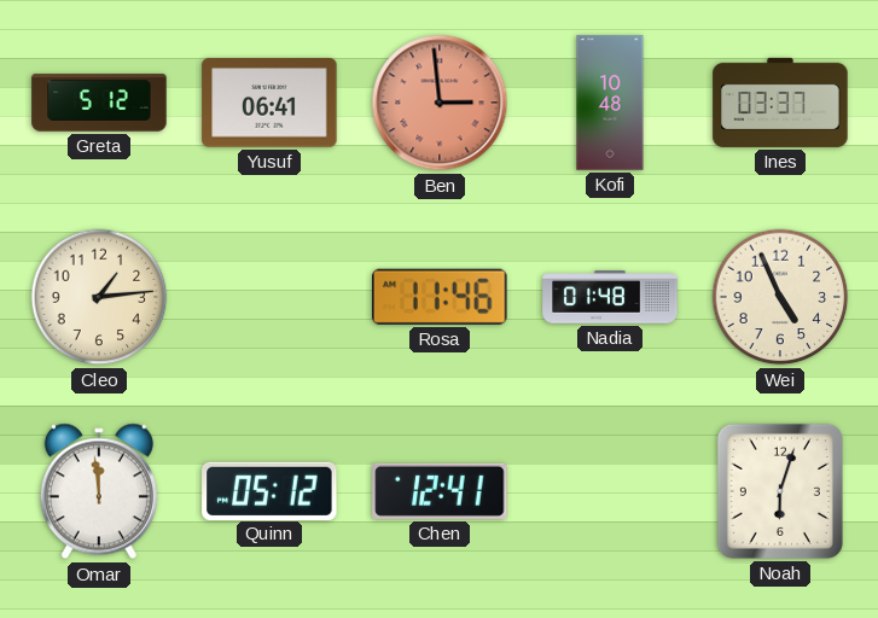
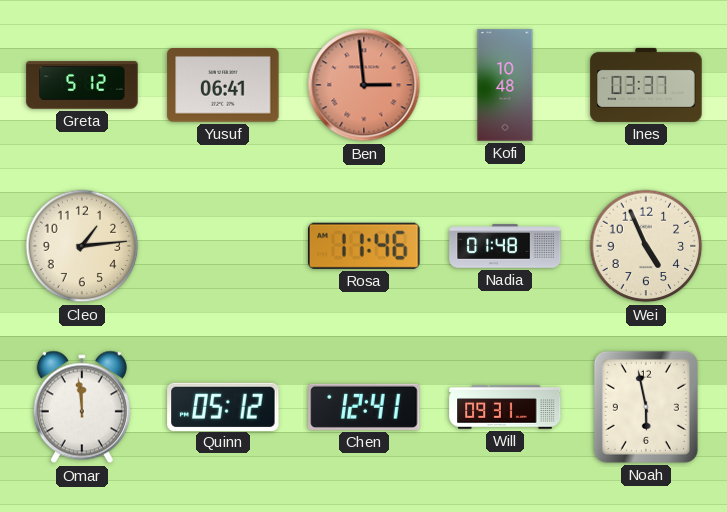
Will: none -> 09:31
Noah: 6:03 -> 5:58
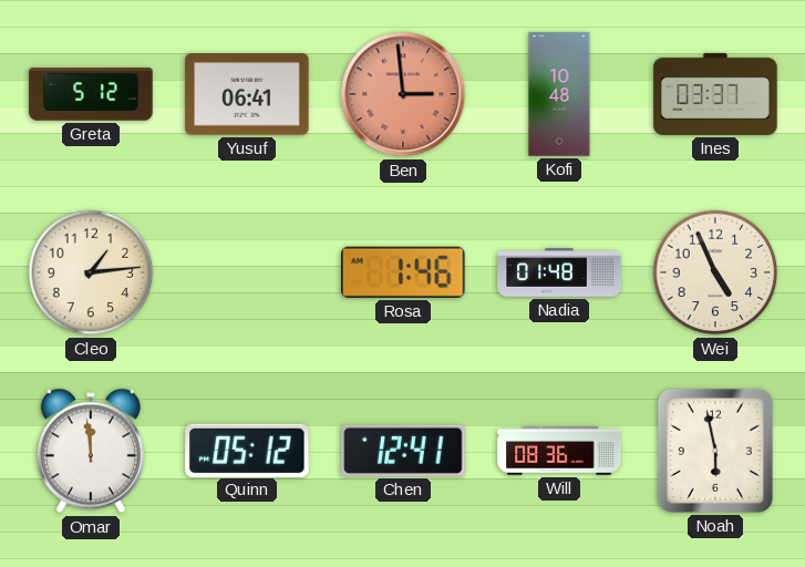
Rosa: 11:46 -> 1:46
Will: 09:31 -> 08:36
